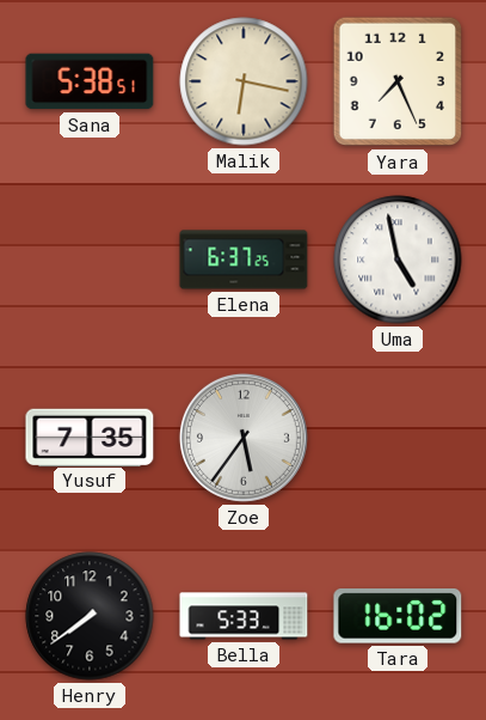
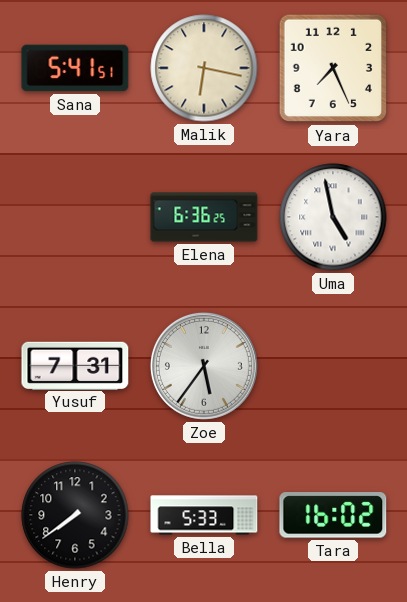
Sana: 5:38 -> 5:41
Elena: 6:37 -> 6:36
Yusuf: 7:35 -> 7:31
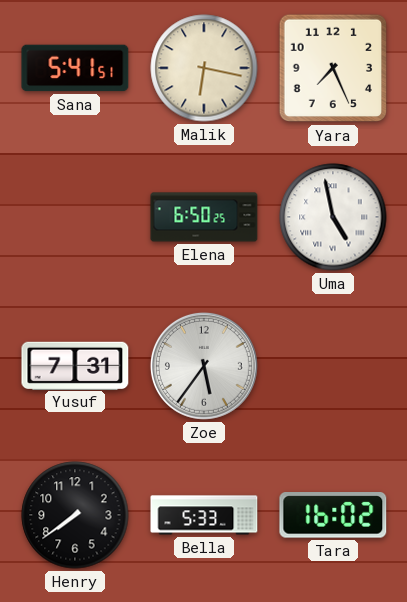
Elena: 6:36 -> 6:50
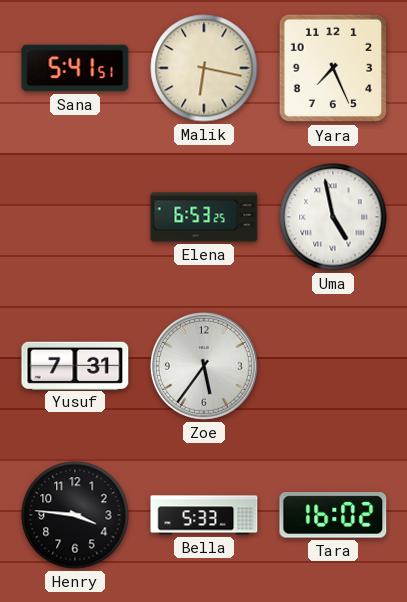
Elena: 6:50 -> 6:53
Henry: 7:39 -> 3:46
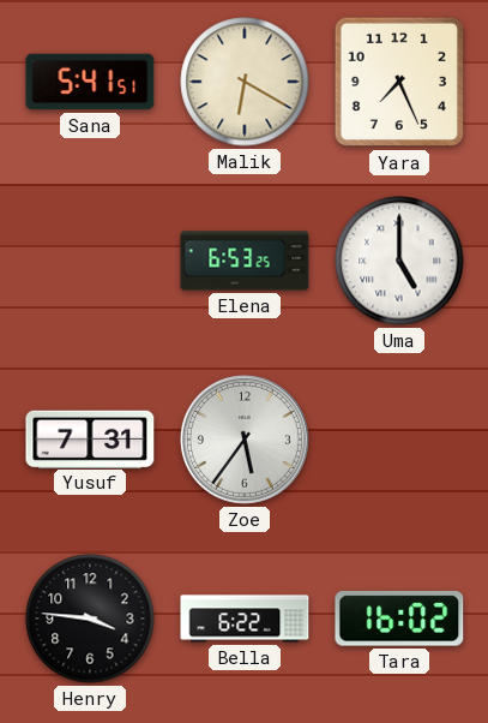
Malik: 6:17 -> 6:20
Uma: 4:58 -> 5:00
Bella: 5:33 -> 6:22
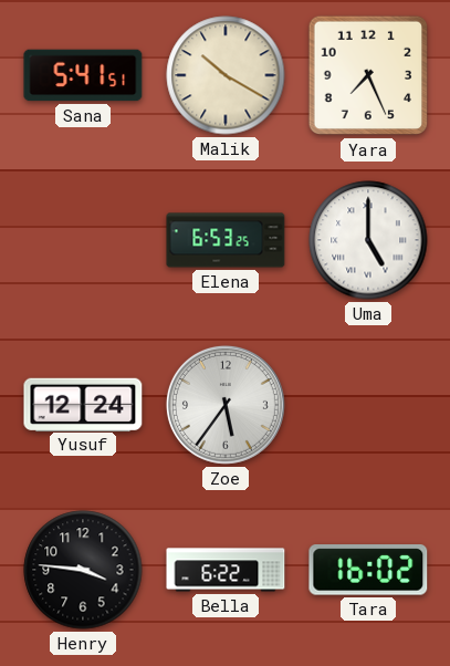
Malik: 6:20 -> 10:20
Yusuf: 7:31 -> 12:24
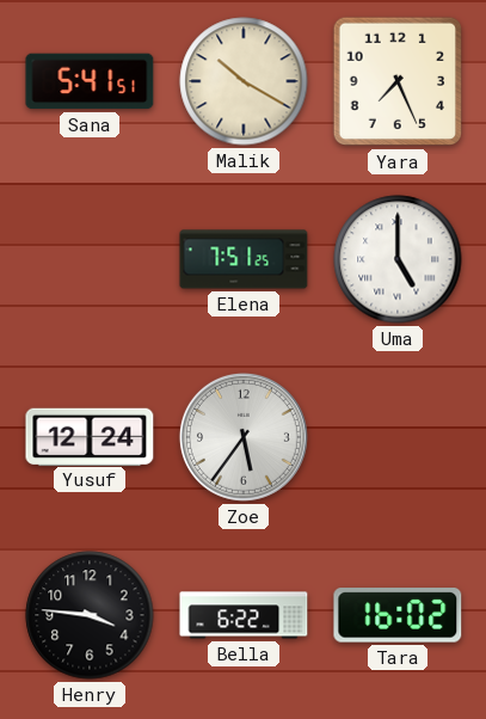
Elena: 6:53 -> 7:51
